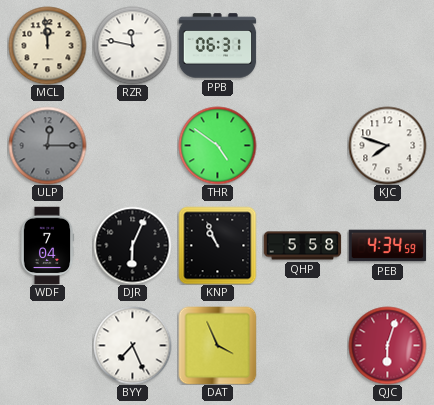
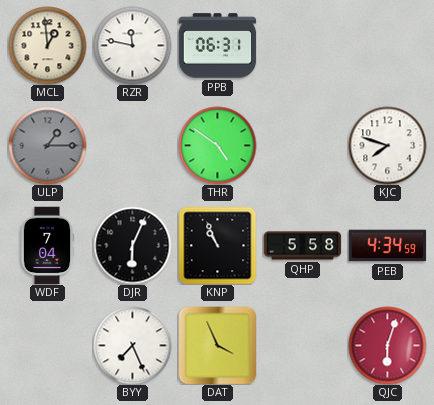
MCL: 11:59 -> 12:59
ULP: 12:15 -> 1:15
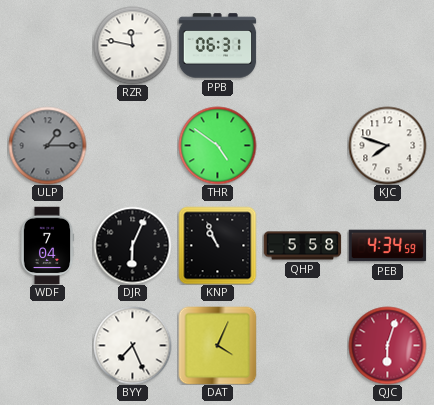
MCL: 12:59 -> none
DAT: 3:56 -> 4:04
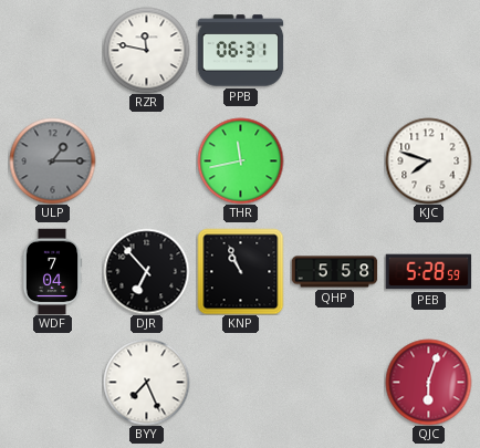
THR: 4:51 -> 11:43
DJR: 6:04 -> 6:53
PEB: 4:34 -> 5:28
DAT: 4:04 -> none
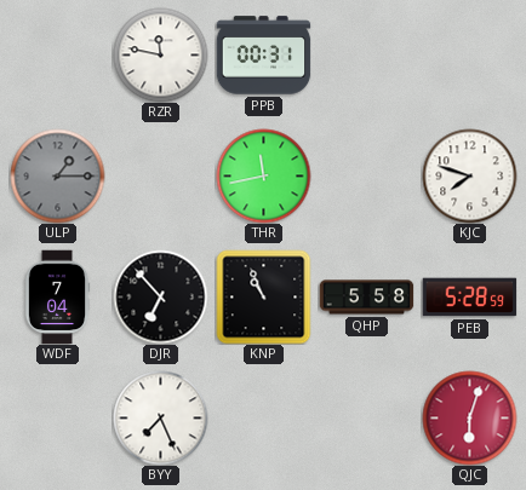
PPB: 06:31 -> 00:31
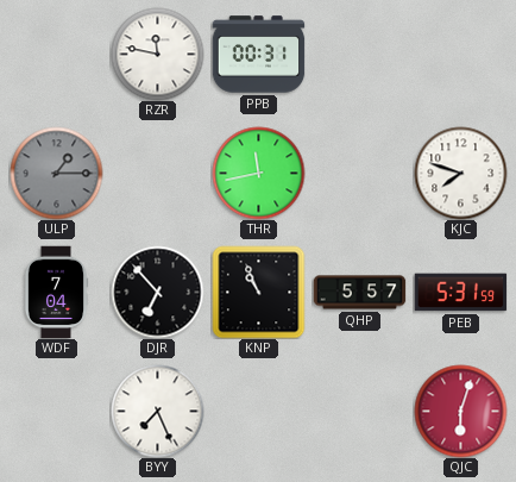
QHP: 5:58 -> 5:57
PEB: 5:28 -> 5:31
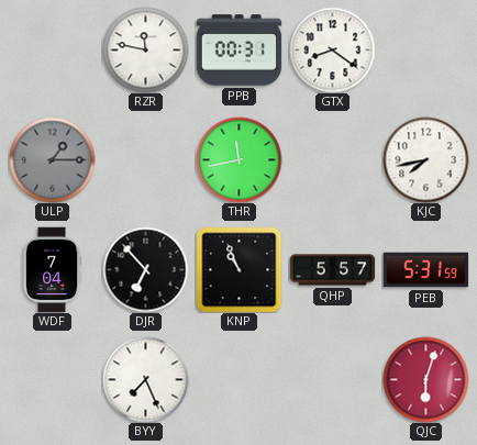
GTX: none -> 8:21
KJC: 7:48 -> 7:43
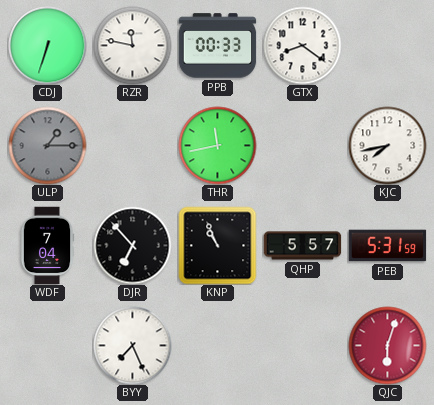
CDJ: none -> 6:33
PPB: 00:31 -> 00:33
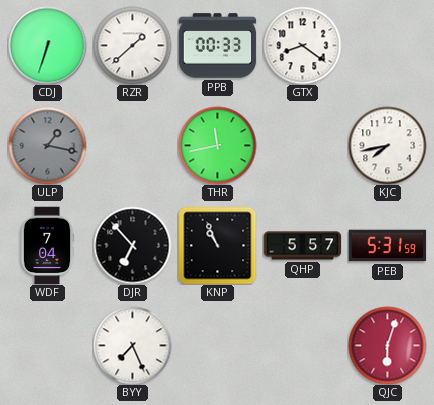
RZR: 11:47 -> 1:38
ULP: 1:15 -> 1:17
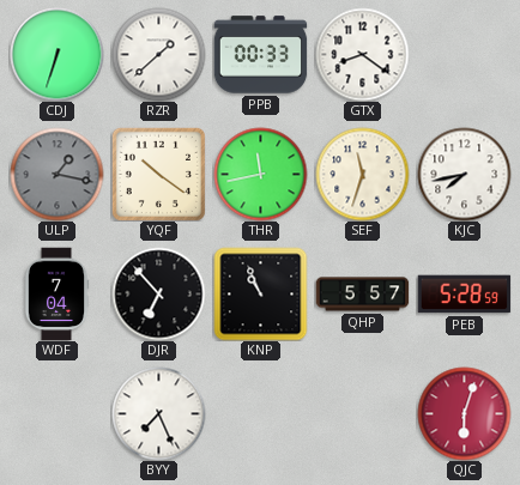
YQF: none -> 10:21
SEF: none -> 11:33
PEB: 5:31 -> 5:28
